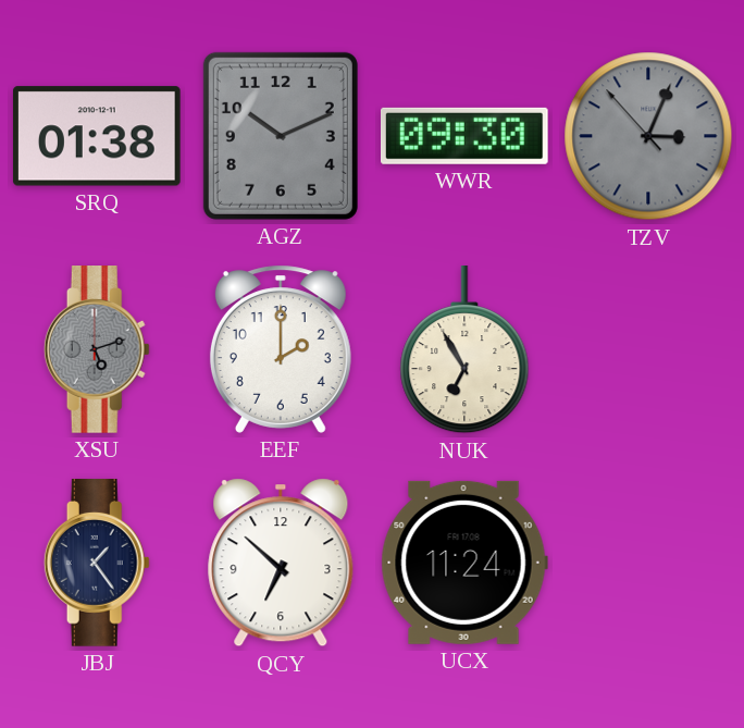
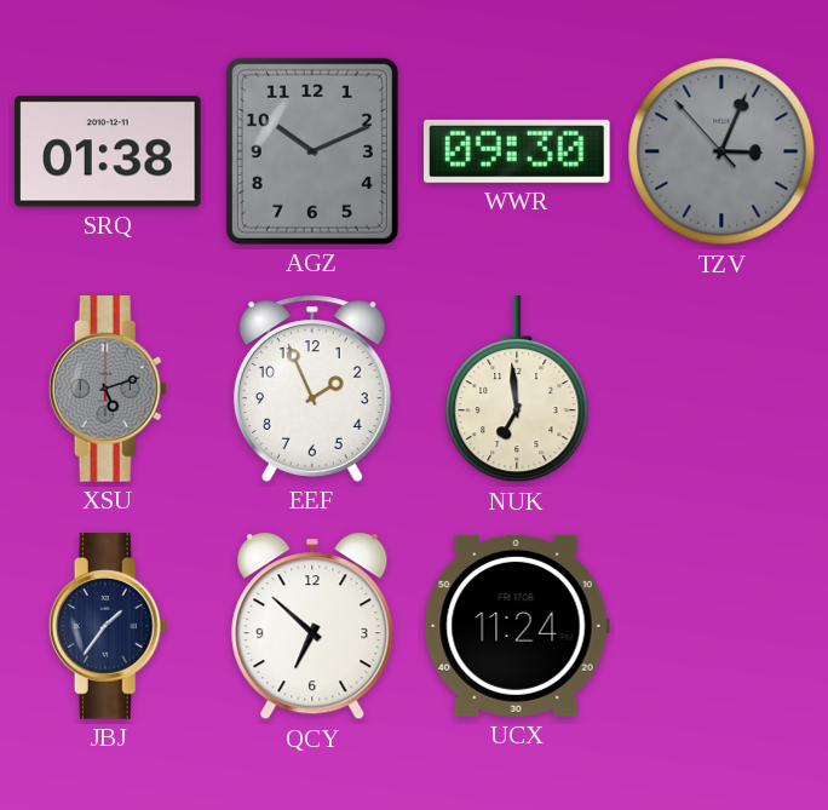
EEF: 2:00 -> 1:56
NUK: 6:55 -> 6:59
JBJ: 1:24 -> 1:36
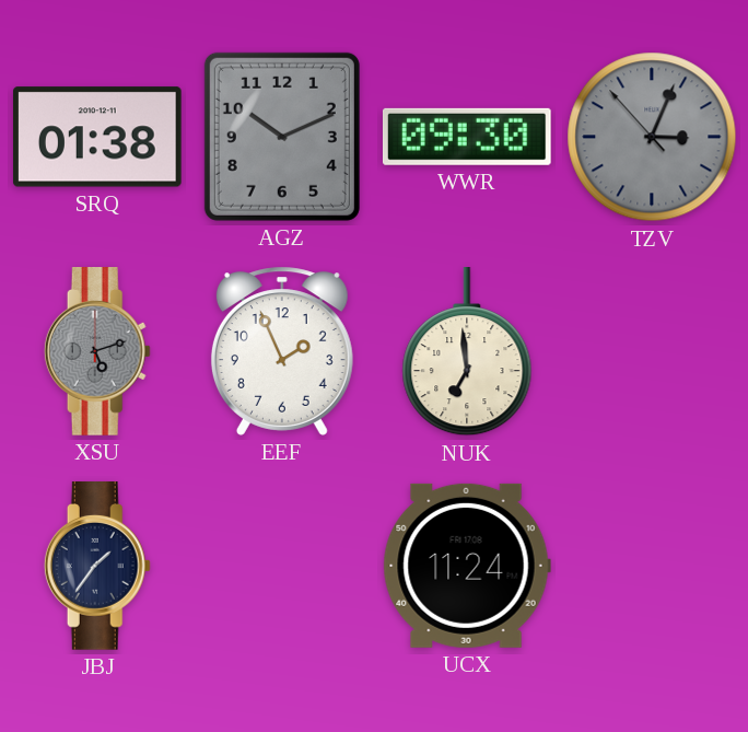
QCY: 6:52 -> none
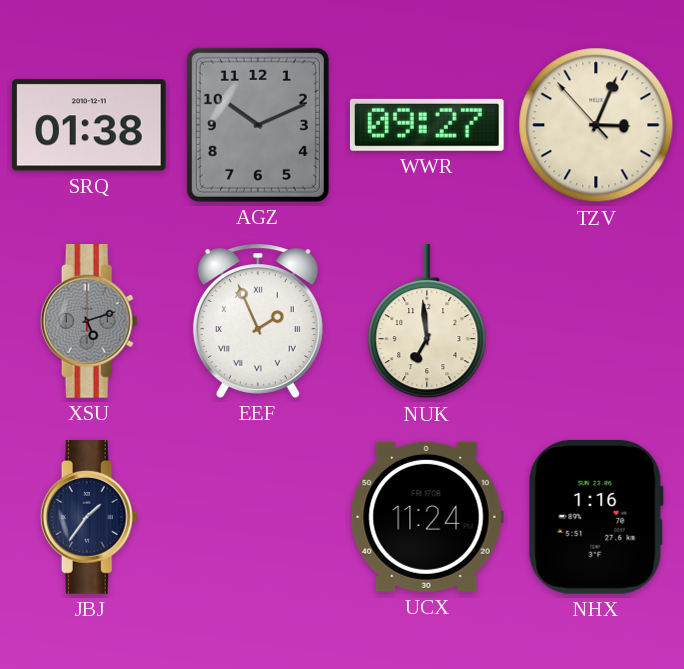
WWR: 09:30 -> 09:27
TZV dial: grey -> cream
EEF numerals: Arabic -> Roman
NHX: none -> 1:16
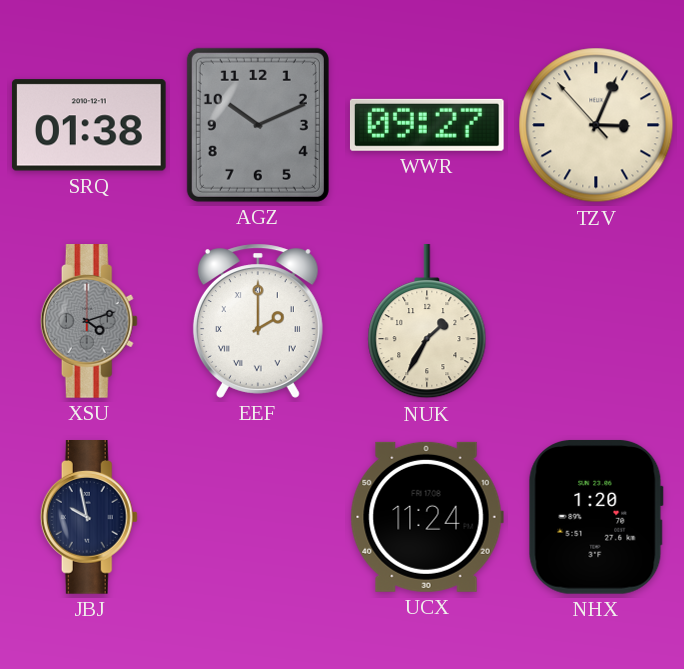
XSU: 5:12 -> 4:12
EEF: 1:56 -> 2:00
NUK: 6:59 -> 1:35
JBJ: 1:36 -> 9:58
NHX: 1:16 -> 1:20
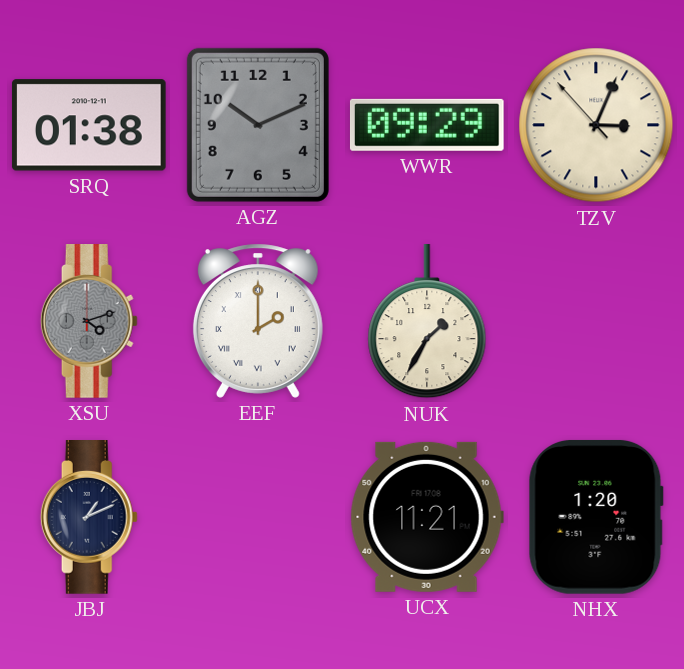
WWR: 09:27 -> 09:29
JBJ: 9:58 -> 1:11
UCX: 11:24 -> 11:21
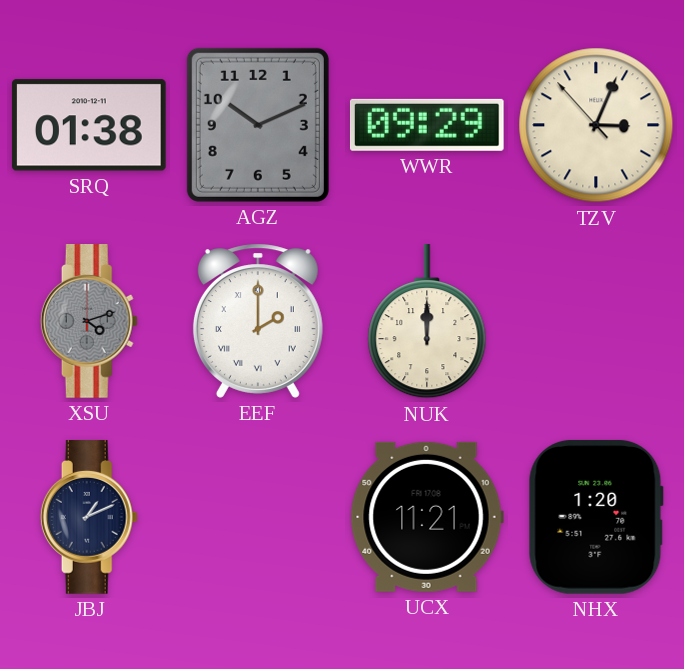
NUK: 1:35 -> 12:00
